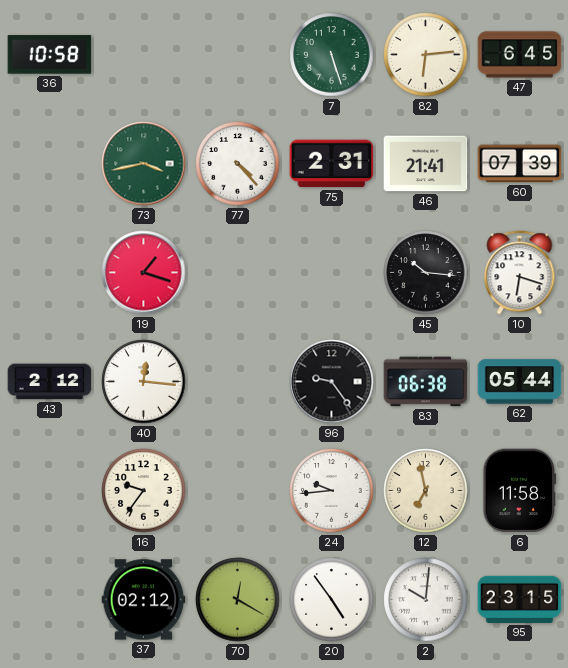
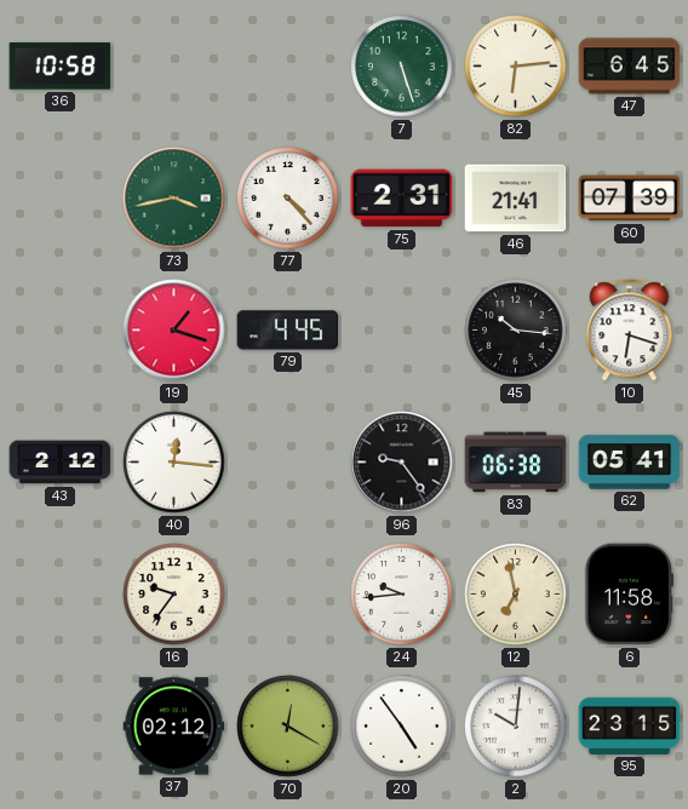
79: none -> 4:45
62: 05:44 -> 05:41
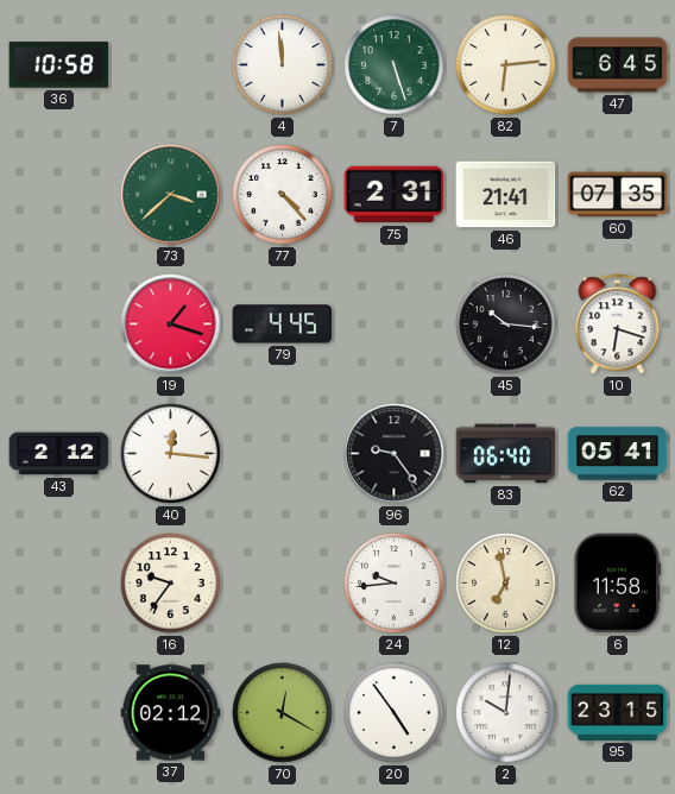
4: none -> 11:59
73: 3:43 -> 3:38
60: 07:39 -> 07:35
83: 06:38 -> 06:40
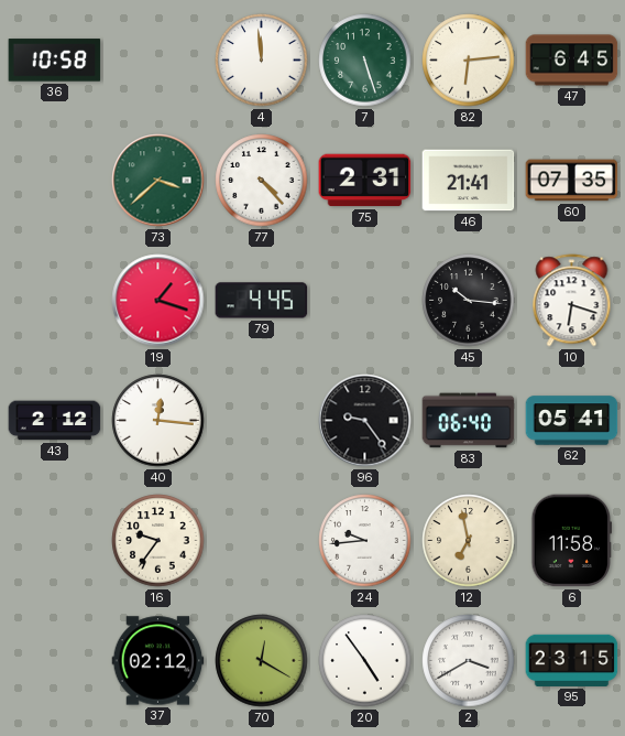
2: 10:01 -> 3:40
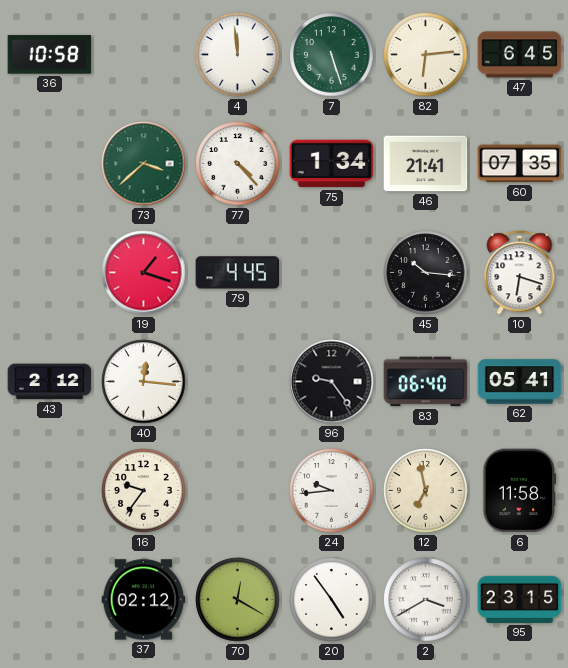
75: 2:31 -> 1:34
